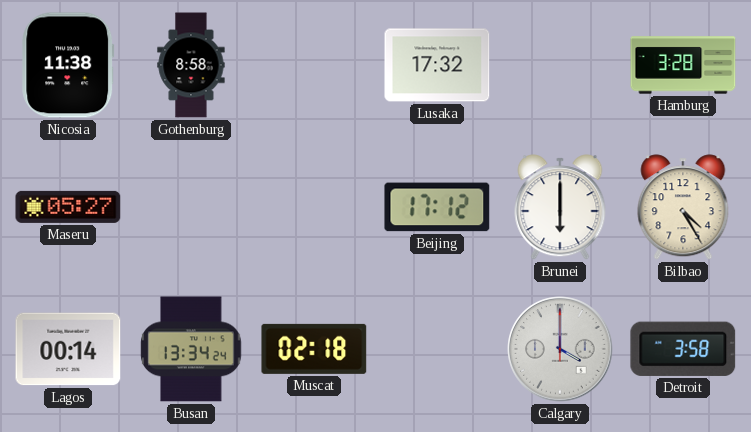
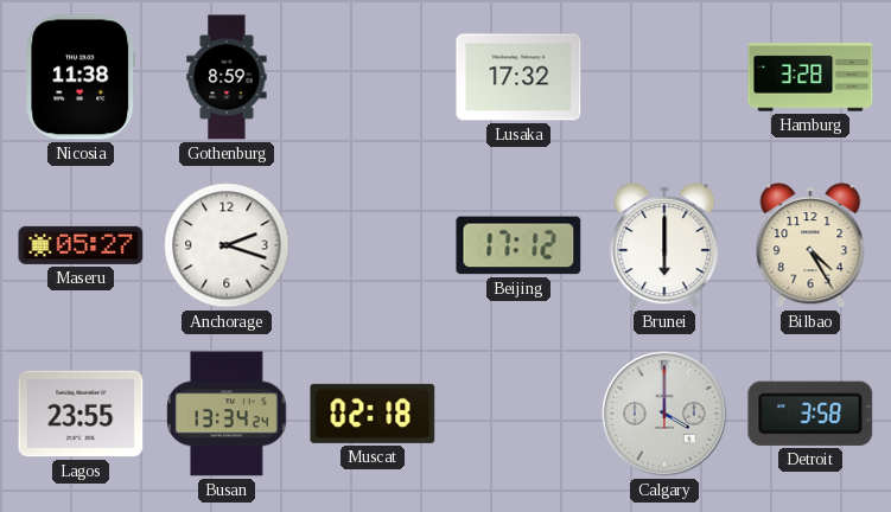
Gothenburg: 8:58 -> 8:59
Anchorage: none -> 2:18
Lagos: 00:14 -> 23:55
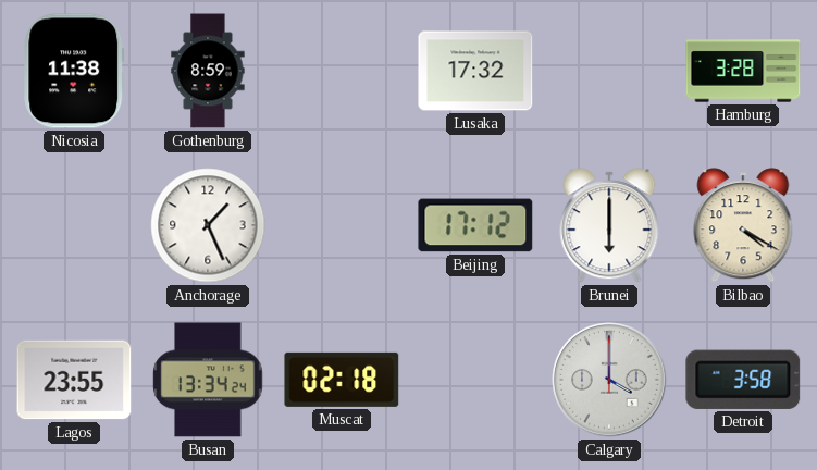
Maseru: 05:27 -> none
Anchorage: 2:18 -> 1:26
Bilbao: 4:25 -> 4:20
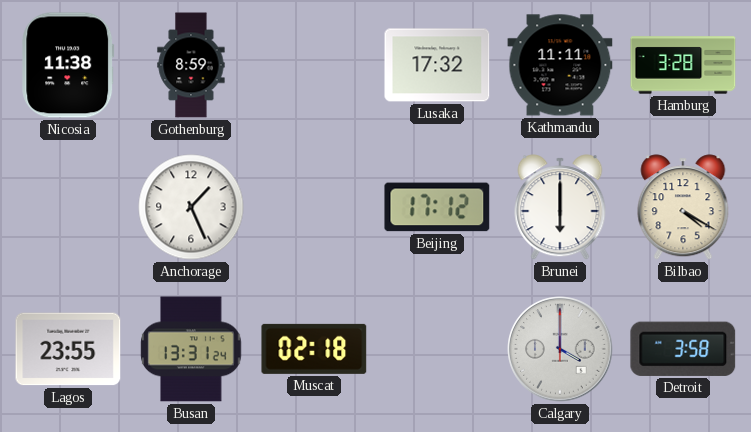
Kathmandu: none -> 11:11
Busan: 13:34 -> 13:31
